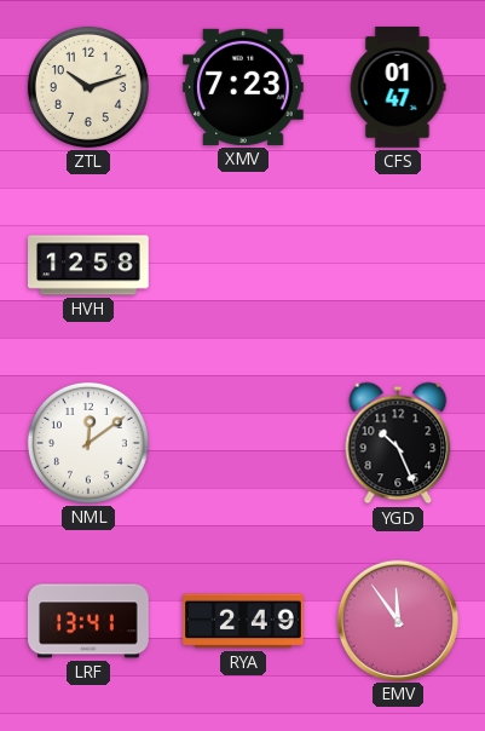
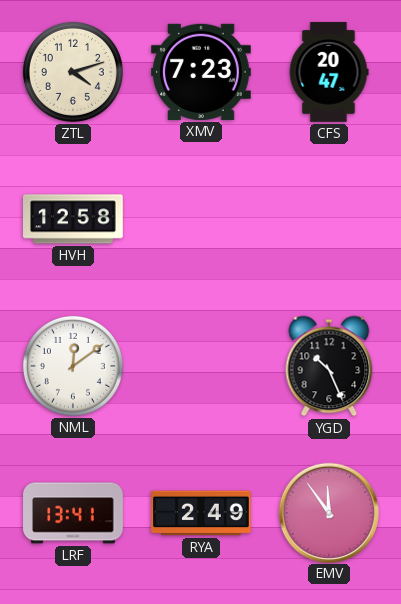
ZTL: 10:12 -> 4:12
CFS: 01:47 -> 20:47
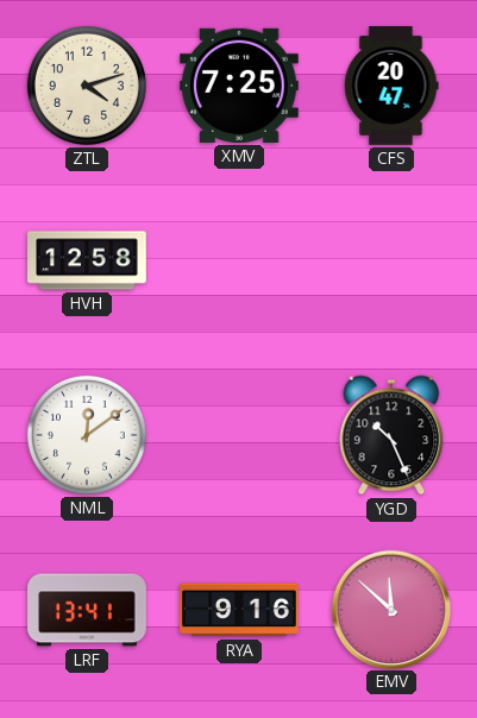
XMV: 7:23 -> 7:25
RYA: 2:49 -> 9:16
EMV: 11:54 -> 11:52
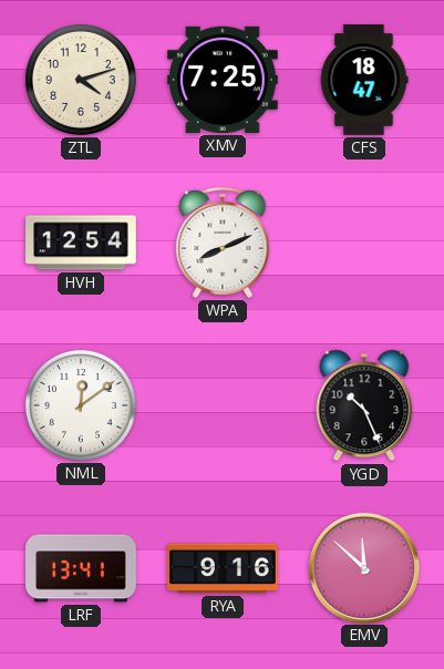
CFS: 20:47 -> 18:47
HVH: 12:58 -> 12:54
WPA: none -> 8:11
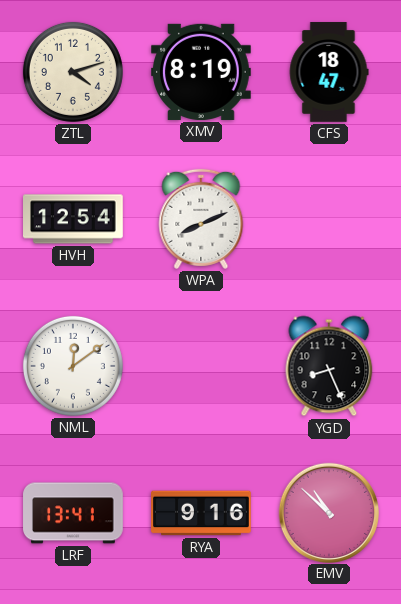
XMV: 7:25 -> 8:19
YGD: 10:26 -> 8:26
EMV: 11:52 -> 10:52
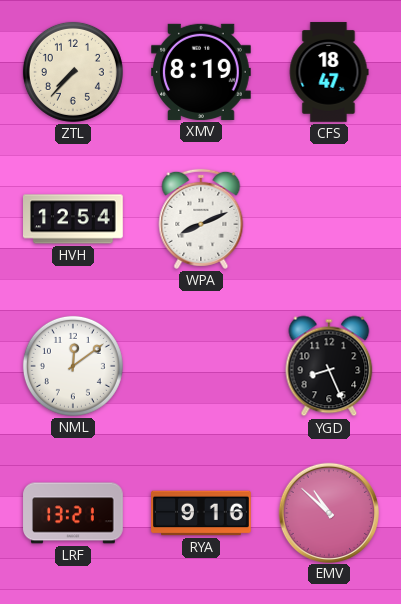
ZTL: 4:12 -> 7:37
LRF: 13:41 -> 13:21
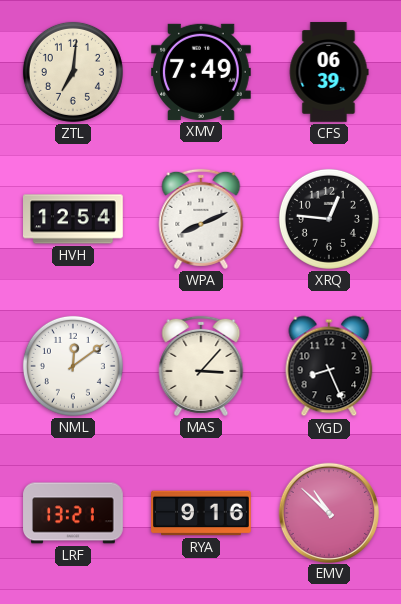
ZTL: 7:37 -> 7:01
XMV: 8:19 -> 7:49
CFS: 18:47 -> 06:39
XRQ: none -> 12:46
MAS: none -> 3:07
